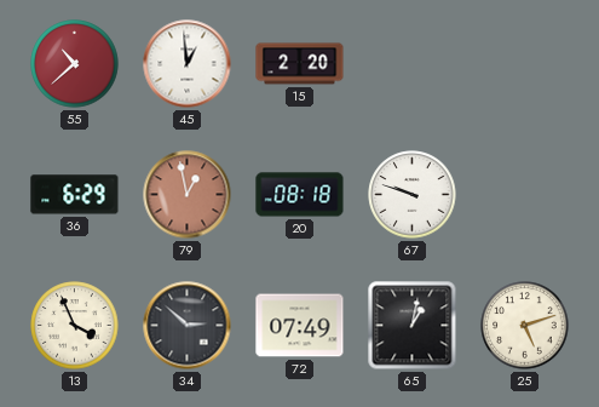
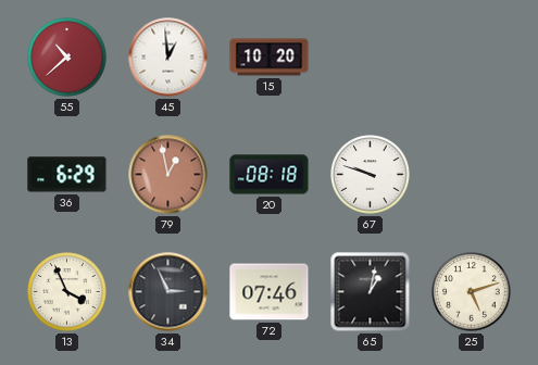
15: 2:20 -> 10:20
34: 2:52 -> 2:56
72: 07:49 -> 07:46
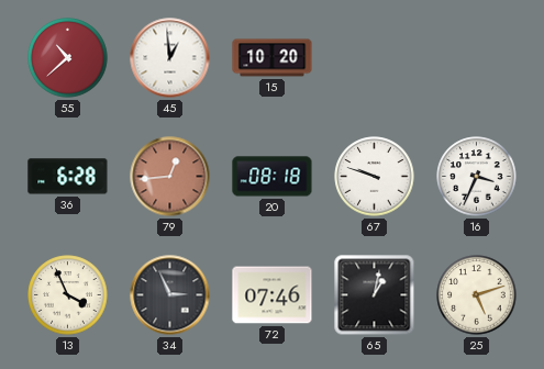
36: 6:29 -> 6:28
79: 12:58 -> 12:44
16: none -> 3:34
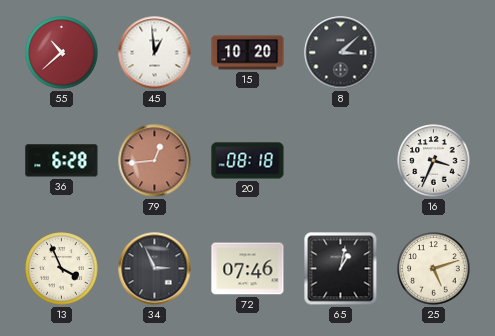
8: none -> 3:08
67: 9:48 -> none
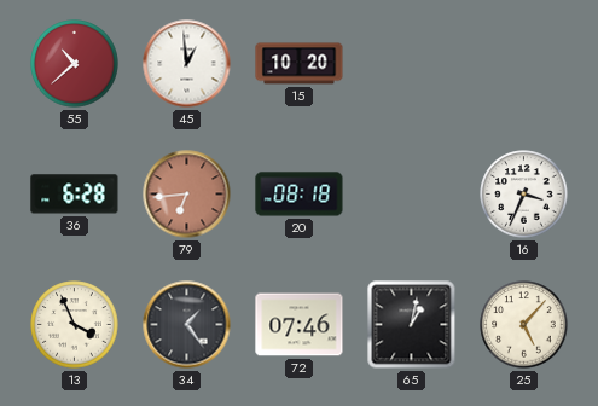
8: 3:08 -> none
79: 12:44 -> 6:44
34: 2:56 -> 1:24
25: 5:12 -> 5:07
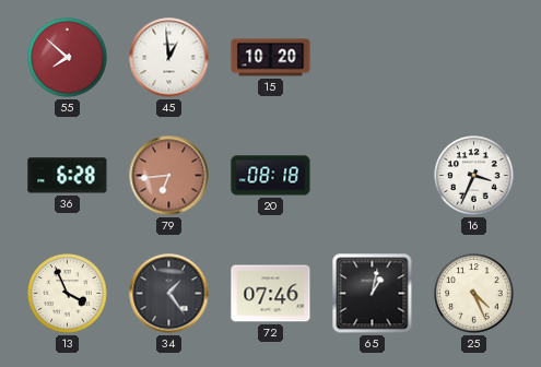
55: 10:38 -> 7:52
25: 5:07 -> 4:26
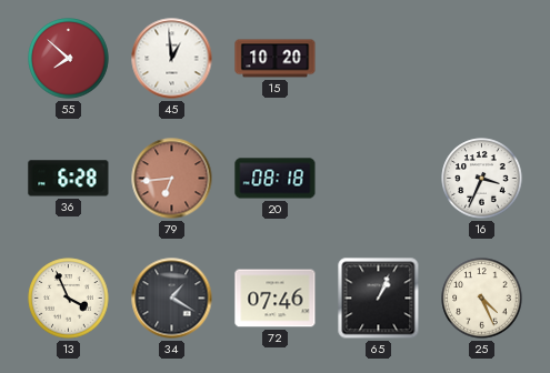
34: 1:24 -> 1:20
65: 1:02 -> 1:04
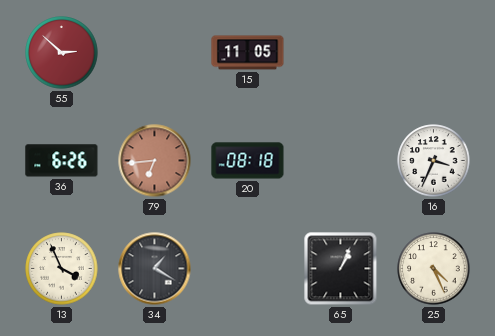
55: 7:52 -> 2:52
45: 12:59 -> none
15: 10:20 -> 11:05
36: 6:28 -> 6:26
72: 07:46 -> none
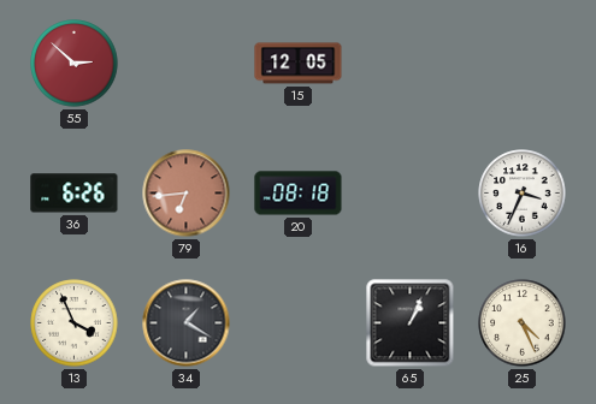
15: 11:05 -> 12:05
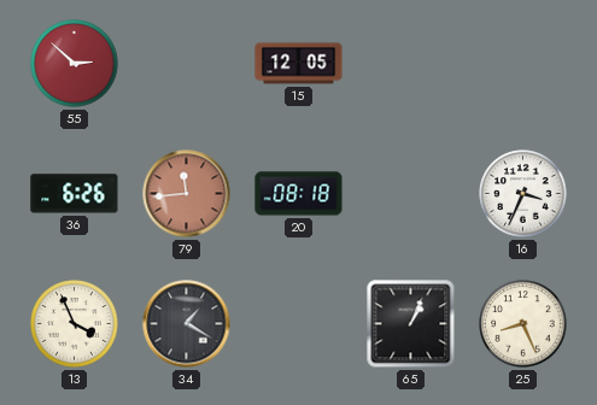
79: 6:44 -> 11:44
25: 4:26 -> 8:26
